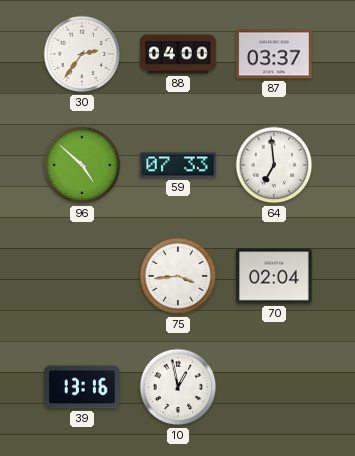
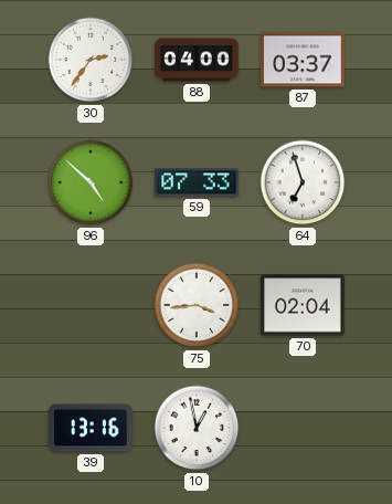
64: 6:59 -> 6:57
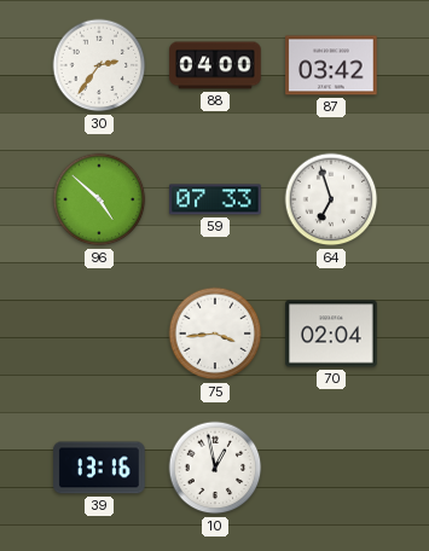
87: 03:37 -> 03:42
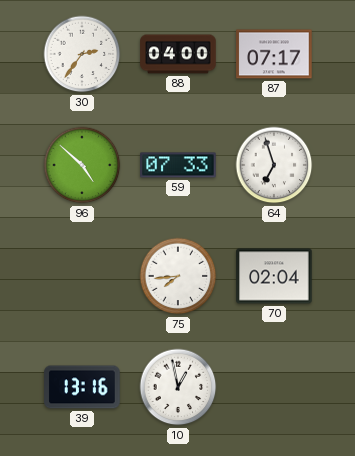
87: 03:42 -> 07:17
75: 3:44 -> 7:44
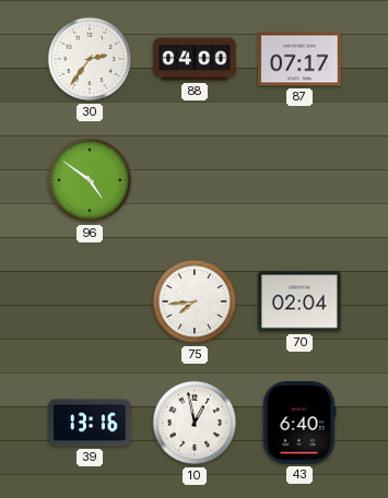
96: 4:52 -> 4:51
59: 07:33 -> none
64: 6:57 -> none
43: none -> 6:40
